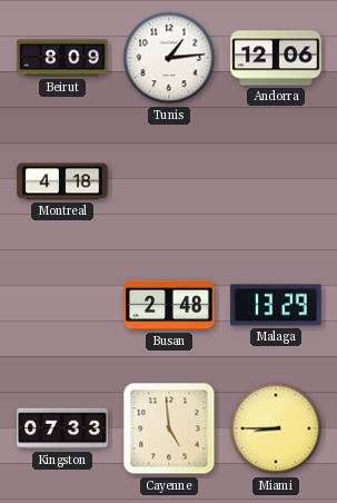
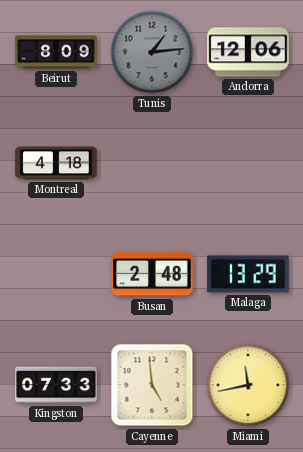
Tunis dial: white -> grey
Miami: 8:45 -> 11:43
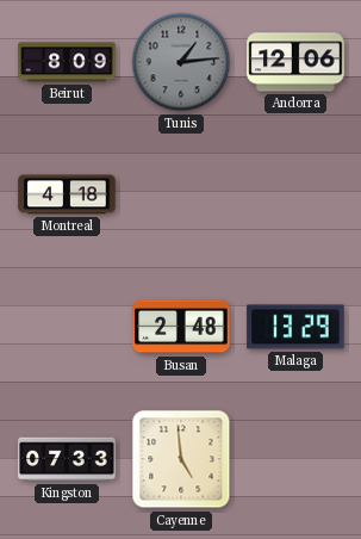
Miami: 11:43 -> none
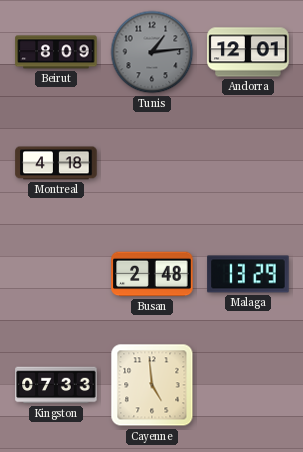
Andorra: 12:06 -> 12:01
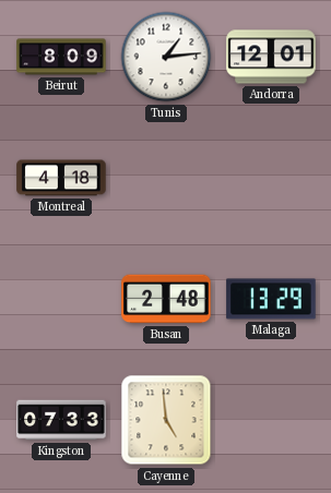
Tunis dial: grey -> white
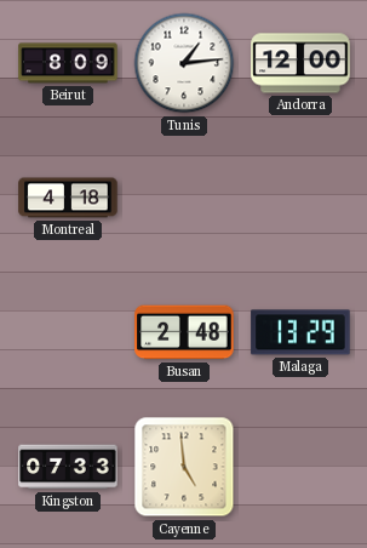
Andorra: 12:01 -> 12:00
